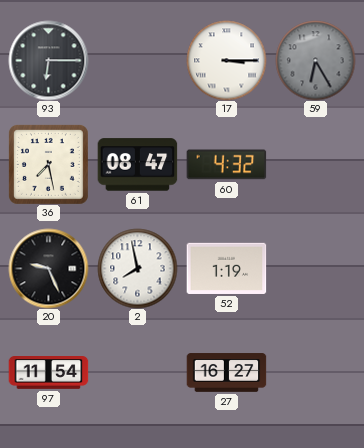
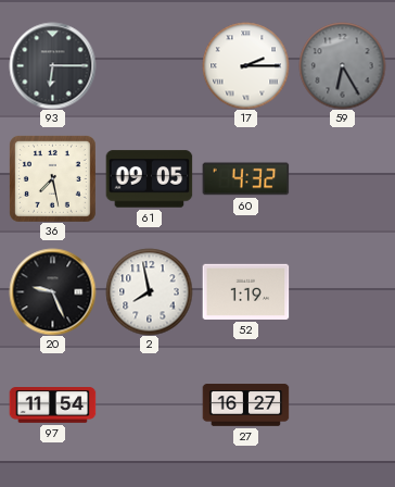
17: 3:15 -> 2:15
61: 08:47 -> 09:05
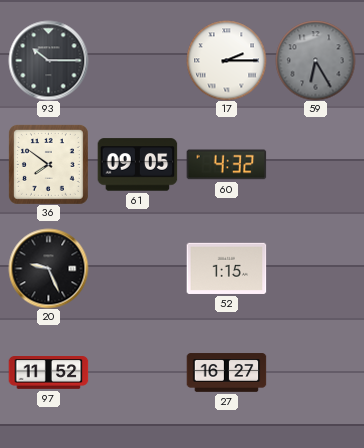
93: 6:15 -> 10:15
36: 7:28 -> 7:51
2: 7:58 -> none
52: 1:19 -> 1:15
97: 11:54 -> 11:52
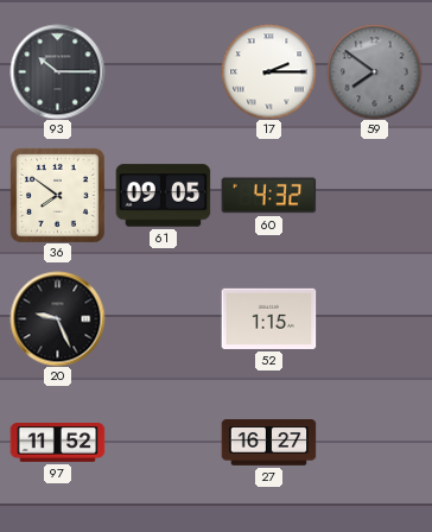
59: 6:25 -> 7:51
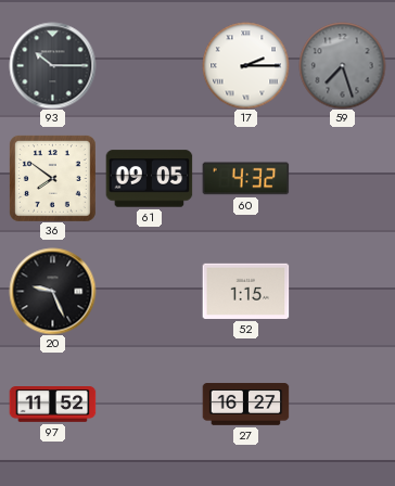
59: 7:51 -> 7:27
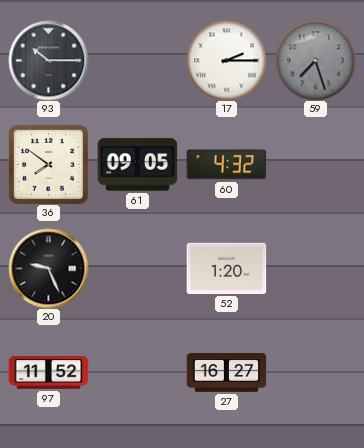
52: 1:15 -> 1:20
